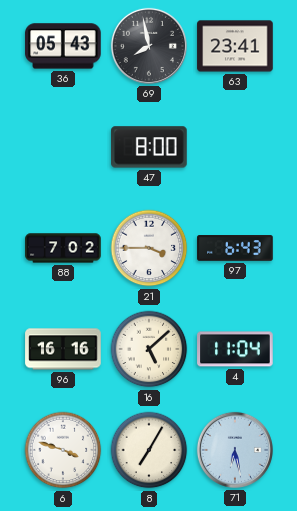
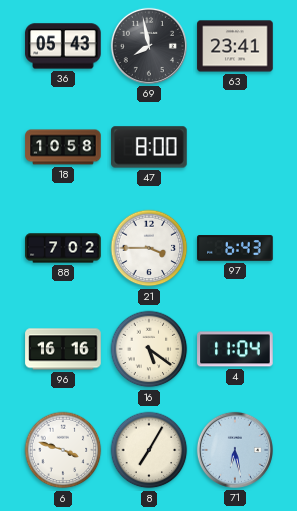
18: none -> 10:58
16: 5:08 -> 5:21
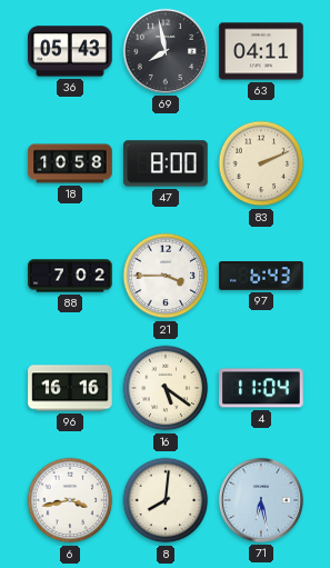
63: 23:41 -> 04:11
83: none -> 2:11
6: 3:48 -> 3:43
8: 7:05 -> 8:01
